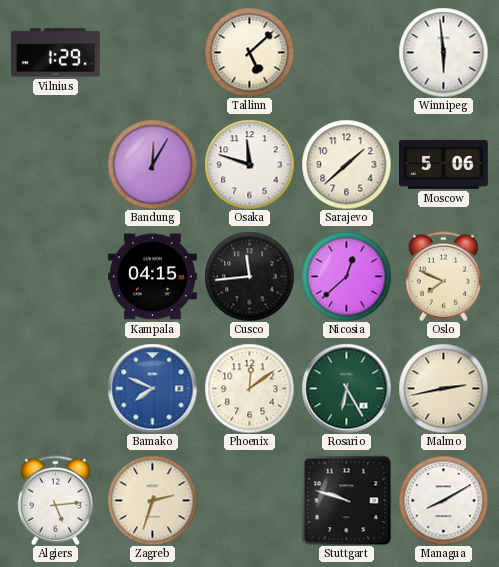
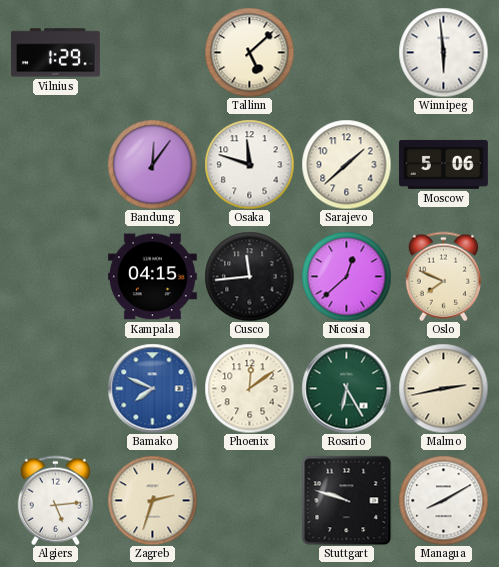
Bandung: 12:05 -> 12:06
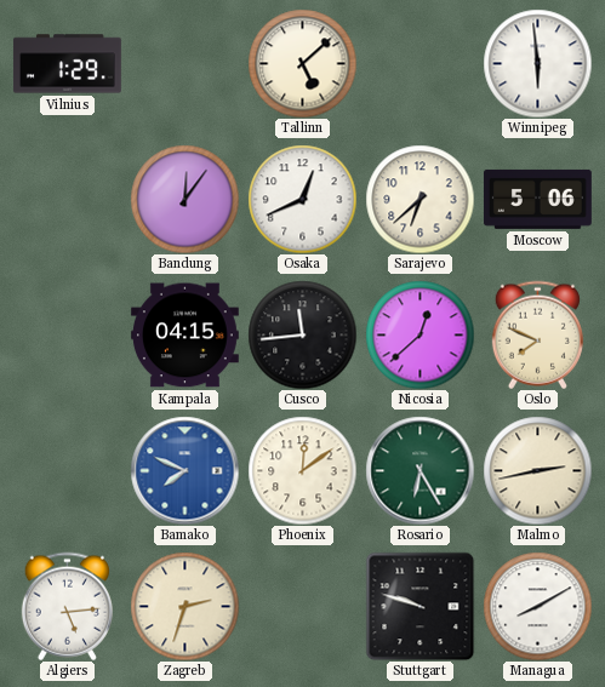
Osaka: 11:48 -> 12:41
Sarajevo: 1:38 -> 6:38
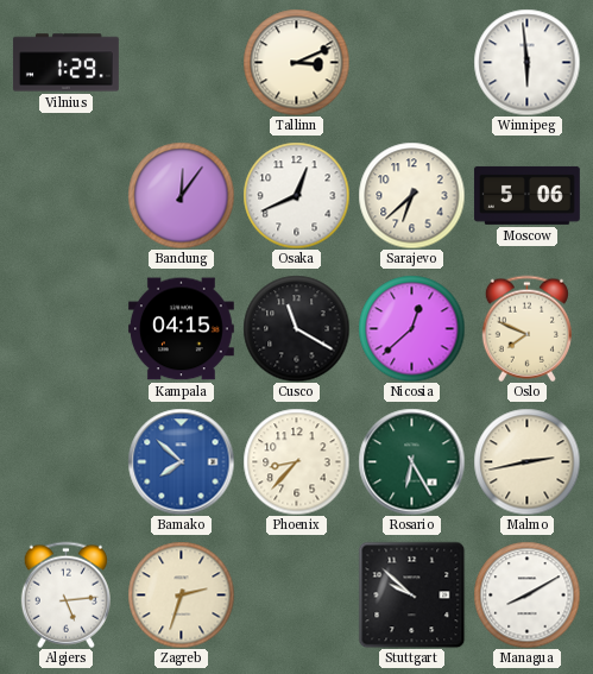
Tallinn: 5:08 -> 3:11
Cusco: 11:44 -> 11:20
Bamako: 7:49 -> 7:52
Phoenix: 12:09 -> 8:37
Stuttgart: 9:48 -> 9:52
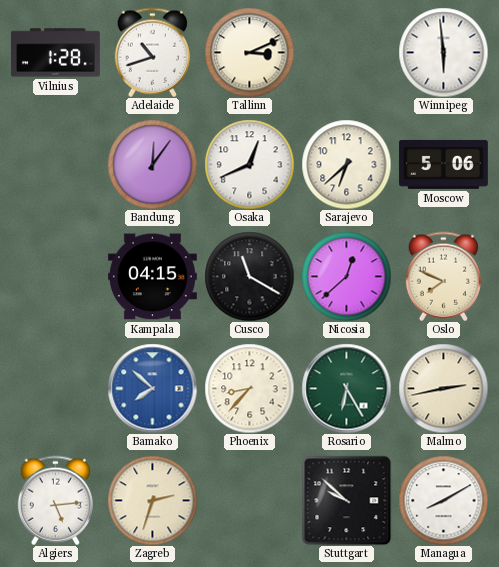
Vilnius: 1:29 -> 1:28
Adelaide: none -> 10:42
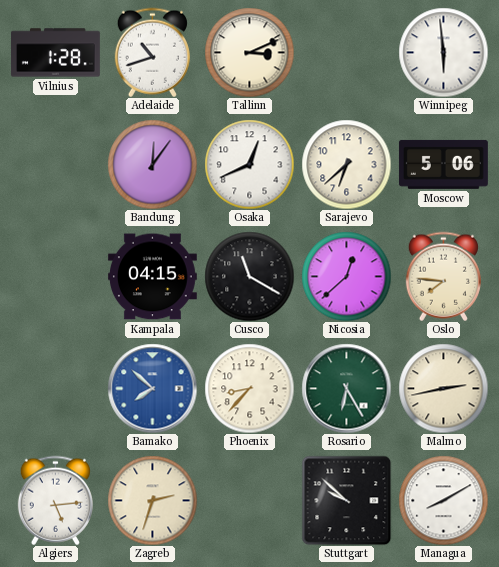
Oslo: 7:49 -> 7:46
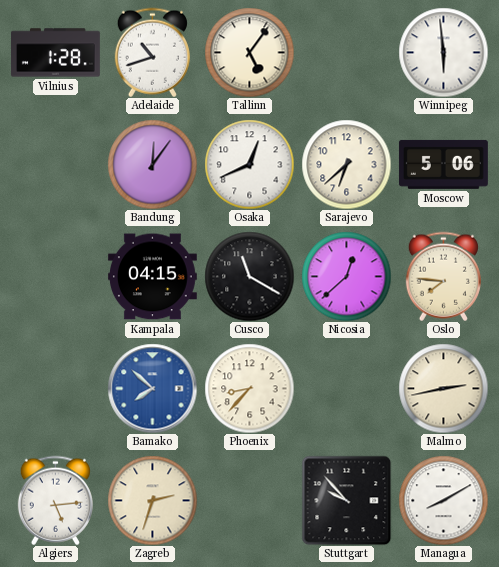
Tallinn: 3:11 -> 5:06
Rosario: 6:25 -> none
Stuttgart: 9:52 -> 9:53
